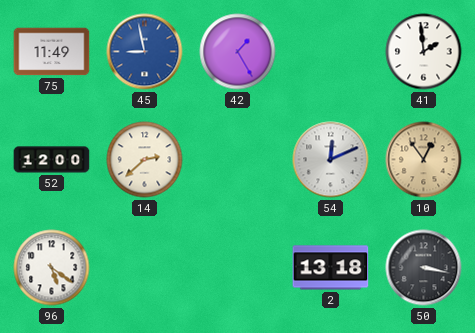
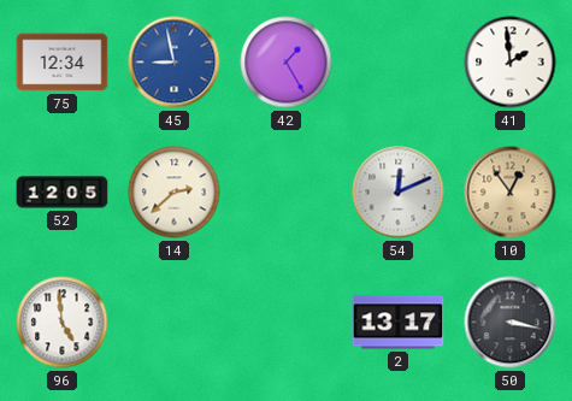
75: 11:49 -> 12:34
52: 12:00 -> 12:05
96: 5:21 -> 4:59
2: 13:18 -> 13:17
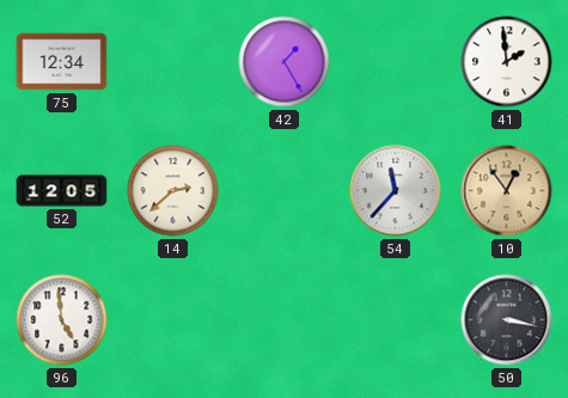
45: 8:58 -> none
54: 12:11 -> 11:37
2: 13:17 -> none
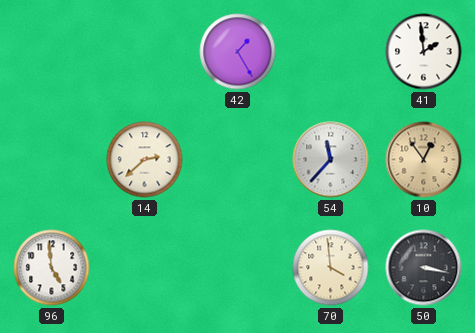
75: 12:34 -> none
52: 12:05 -> none
70: none -> 3:59
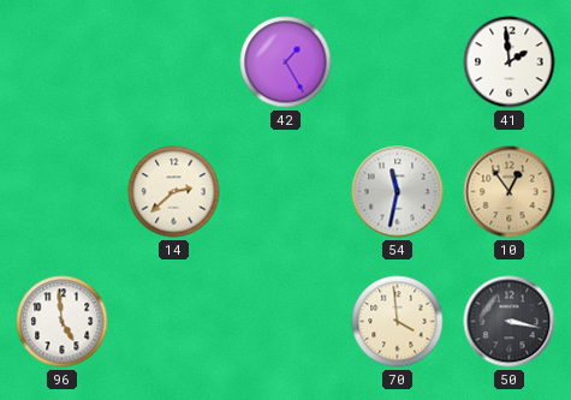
54: 11:37 -> 11:32
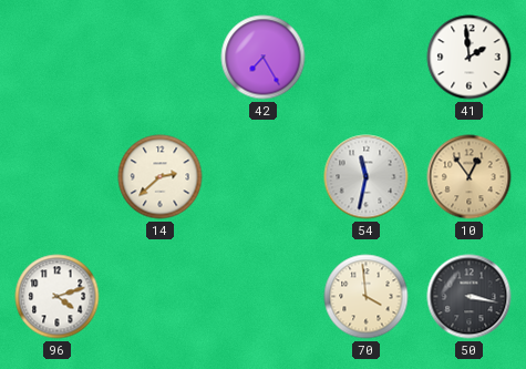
42: 1:25 -> 7:25
96: 4:59 -> 4:12
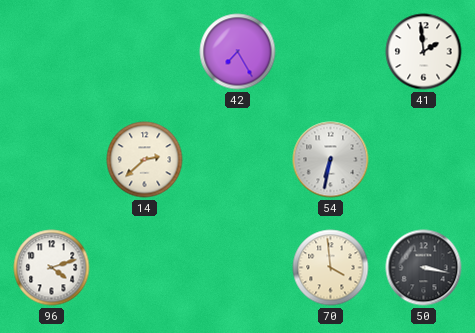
54: 11:32 -> 6:32
10: 12:54 -> none
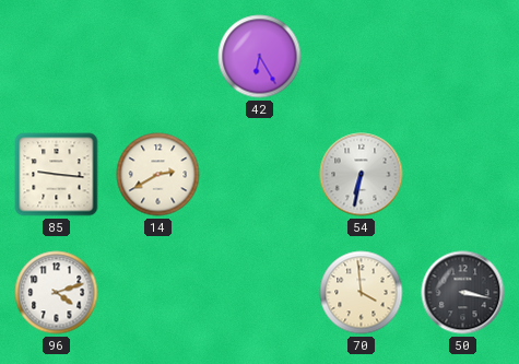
42: 7:25 -> 6:25
41: 1:59 -> none
85: none -> 9:16
14: 2:38 -> 2:40
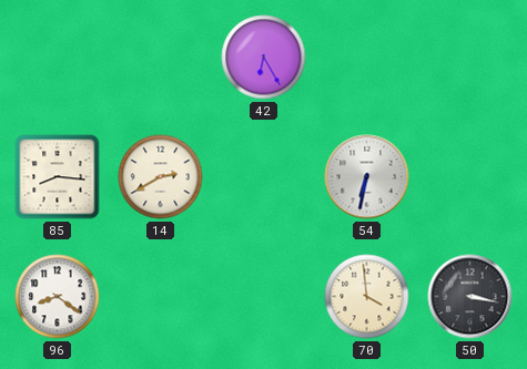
85: 9:16 -> 8:16
96: 4:12 -> 8:21
